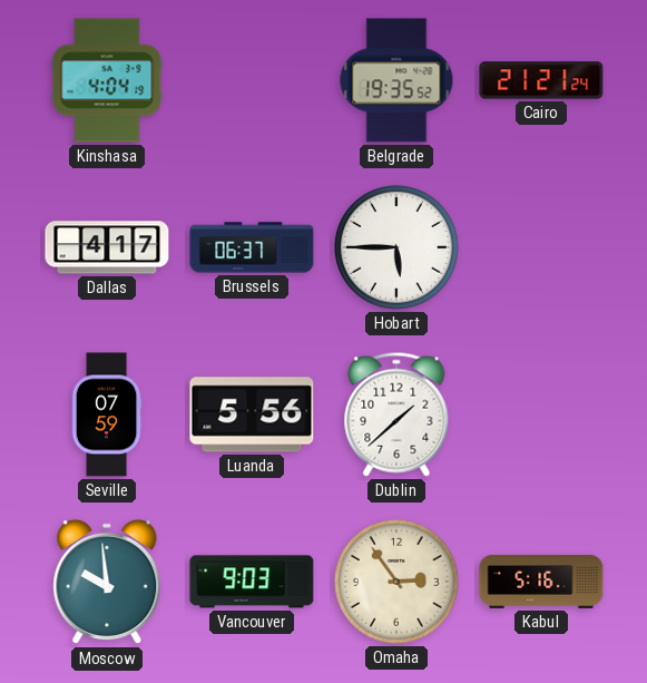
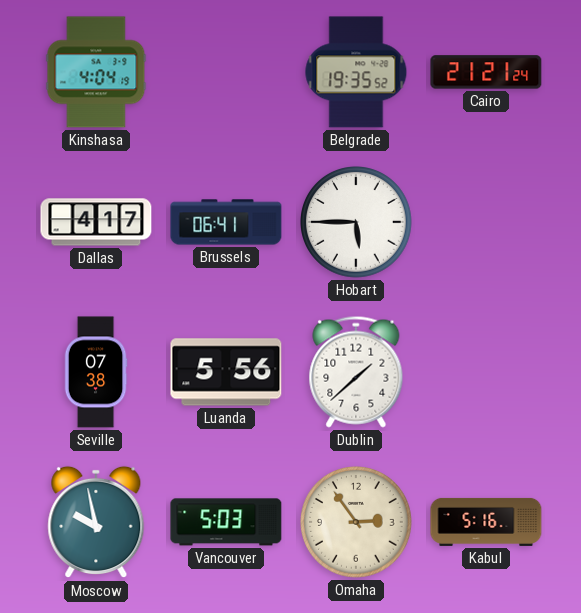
Brussels: 06:37 -> 06:41
Seville: 07:59 -> 07:38
Moscow: 9:59 -> 9:58
Vancouver: 9:03 -> 5:03
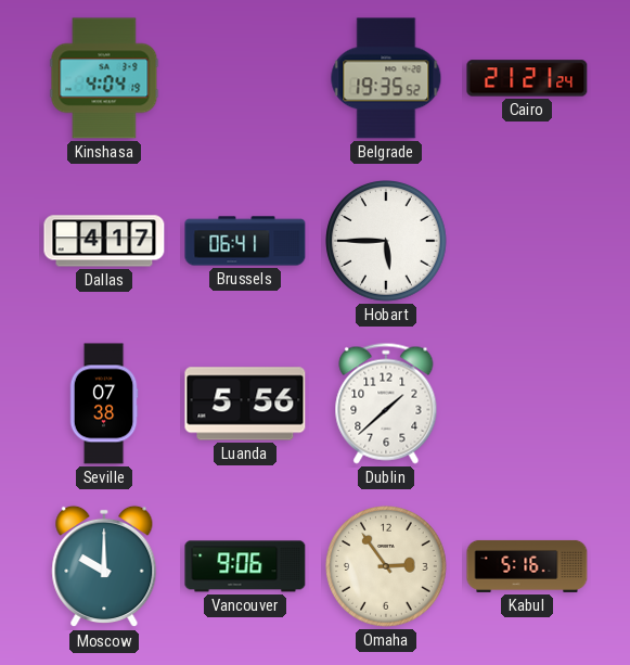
Moscow: 9:58 -> 10:00
Vancouver: 5:03 -> 9:06
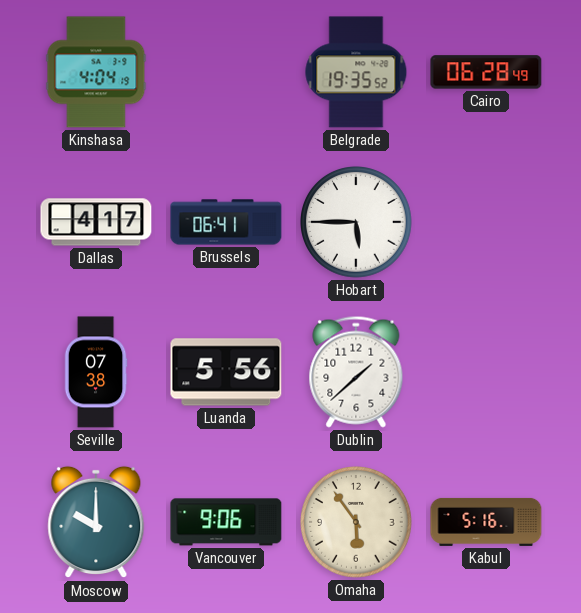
Cairo: 21:21 -> 06:28
Omaha: 2:54 -> 5:54
